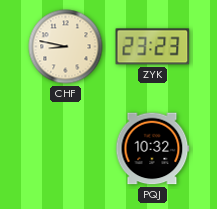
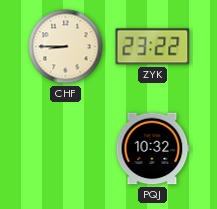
CHF: 8:47 -> 8:45
ZYK: 23:23 -> 23:22
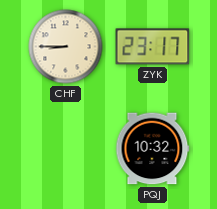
ZYK: 23:22 -> 23:17
